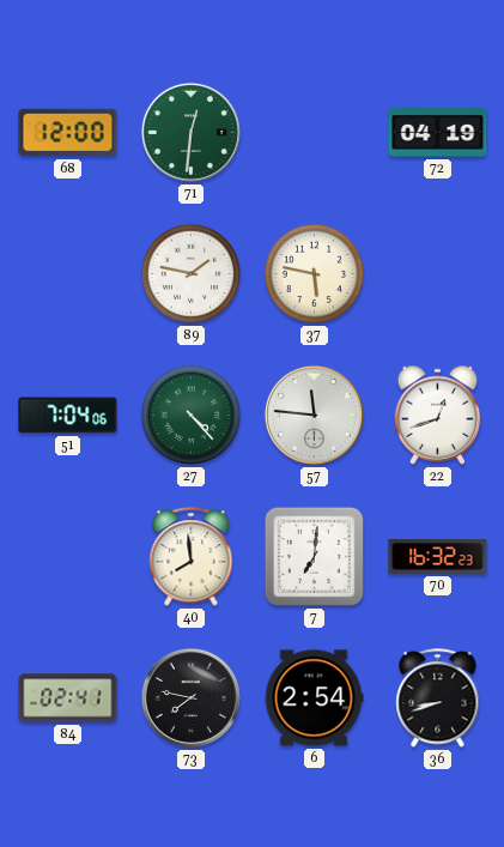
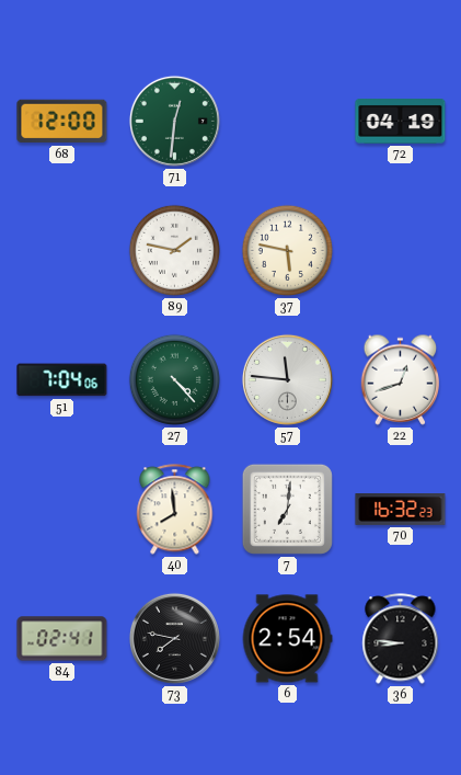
36: 8:42 -> 8:46
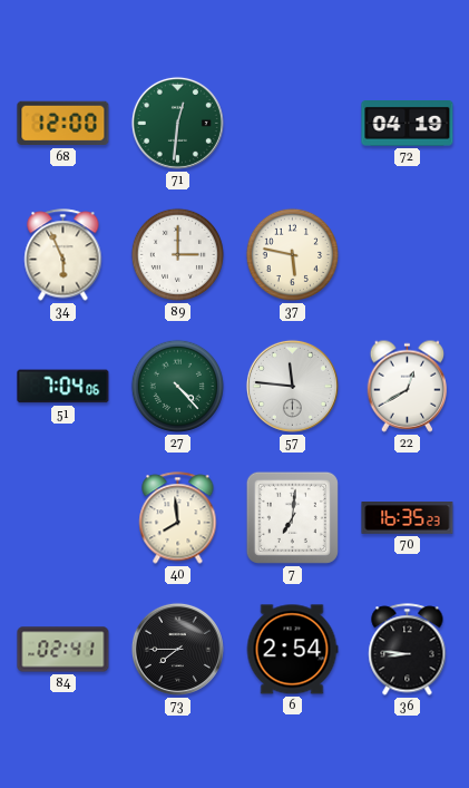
34: none -> 5:56
89: 1:47 -> 3:00
22: 12:42 -> 12:40
70: 16:32 -> 16:35
73: 7:47 -> 7:45
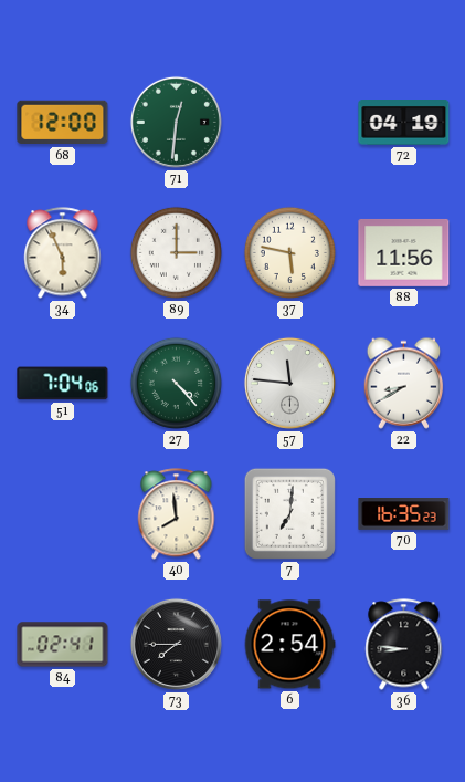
88: none -> 11:56
22: 12:40 -> 8:40
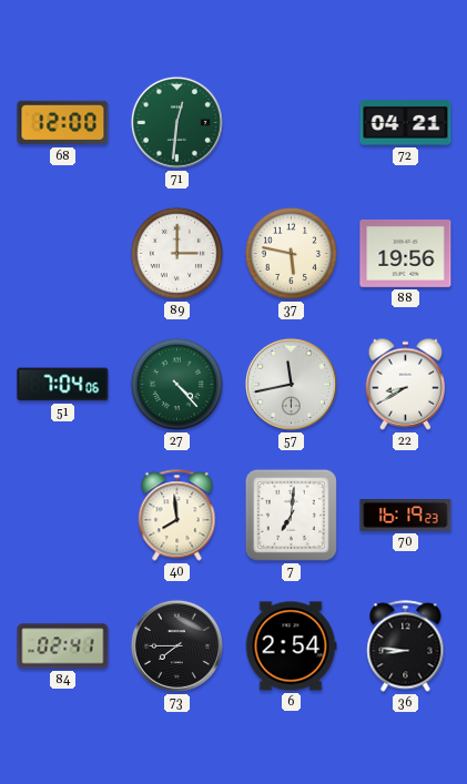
72: 04:19 -> 04:21
34: 5:56 -> none
88: 11:56 -> 19:56
57: 11:46 -> 11:43
70: 16:35 -> 16:19
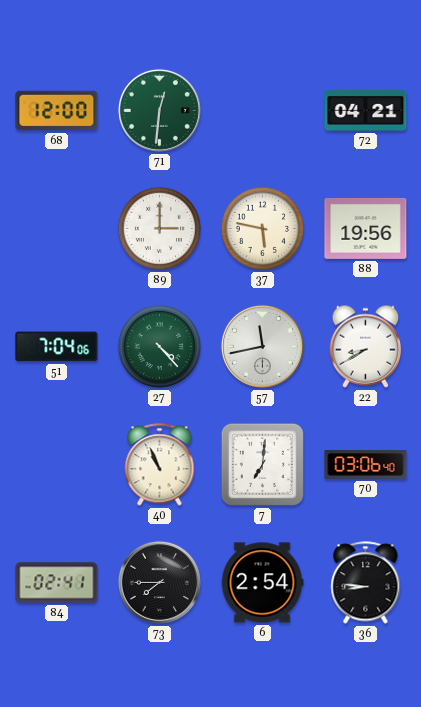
40: 7:59 -> 10:56
70: 16:19 -> 03:06
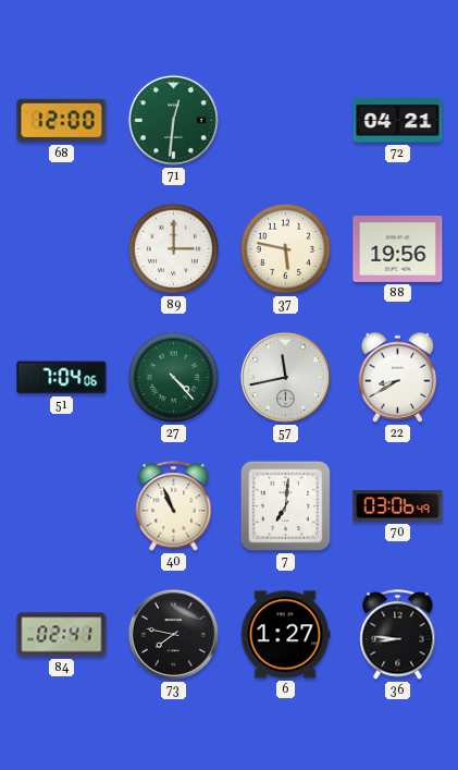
70: 03:06:40 -> 03:06:49
73: 7:45 -> 7:47
6: 2:54 -> 1:27
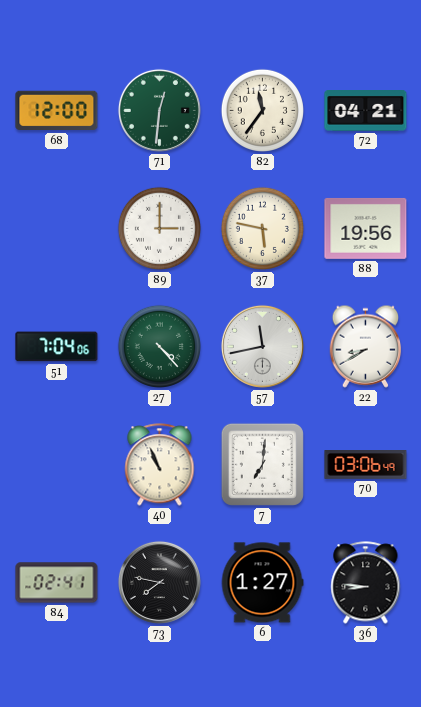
82: none -> 11:36
